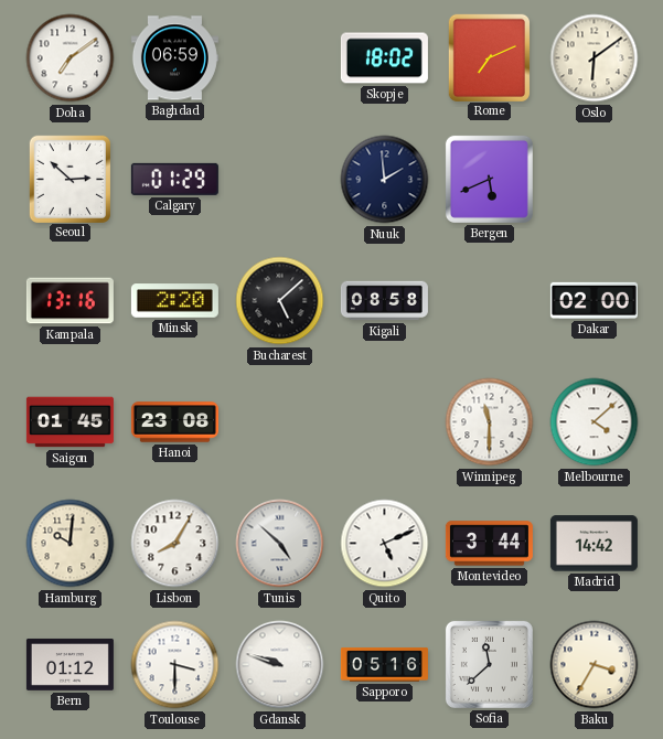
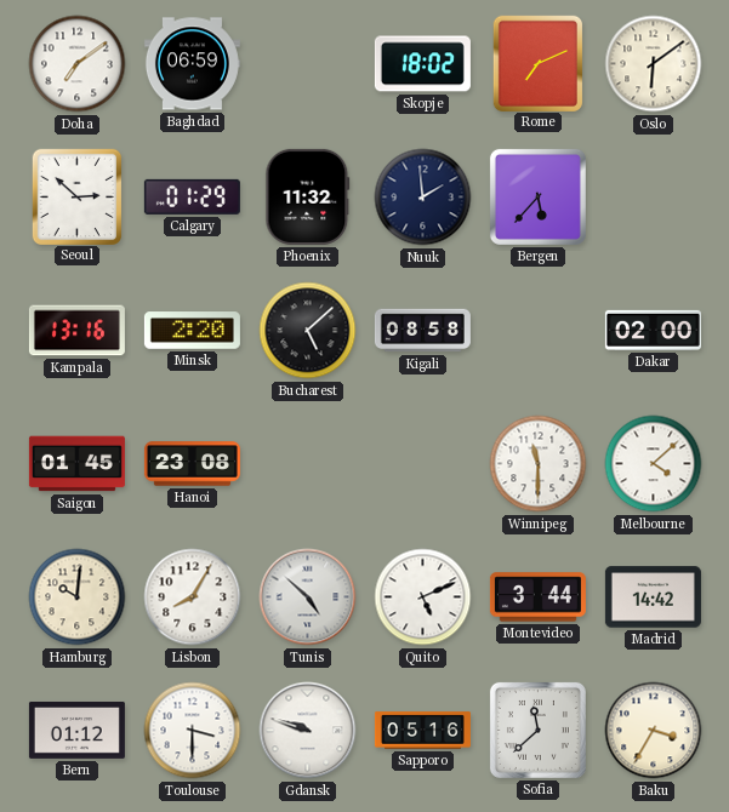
Phoenix: none -> 11:32
Bergen: 5:41 -> 5:37
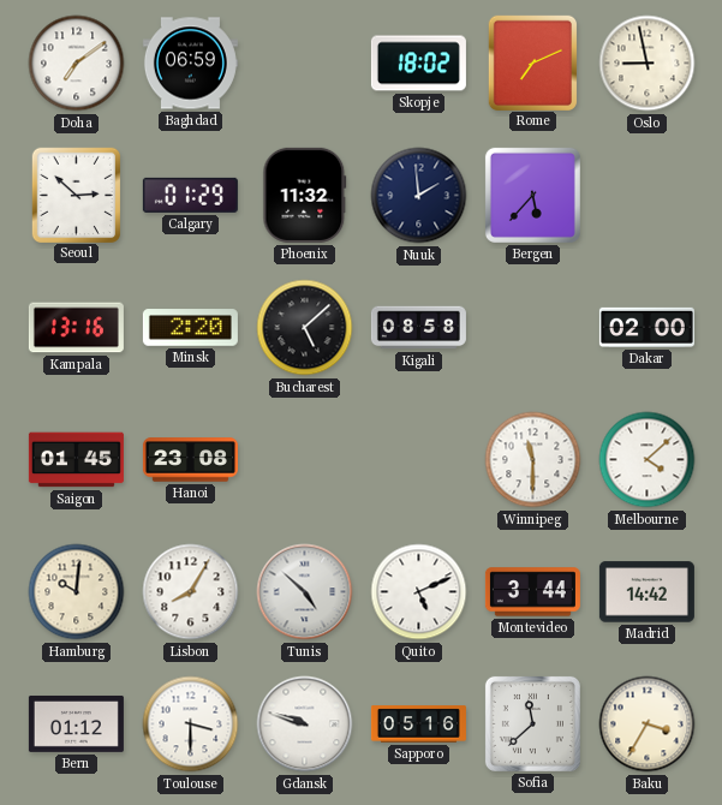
Oslo: 6:09 -> 8:58
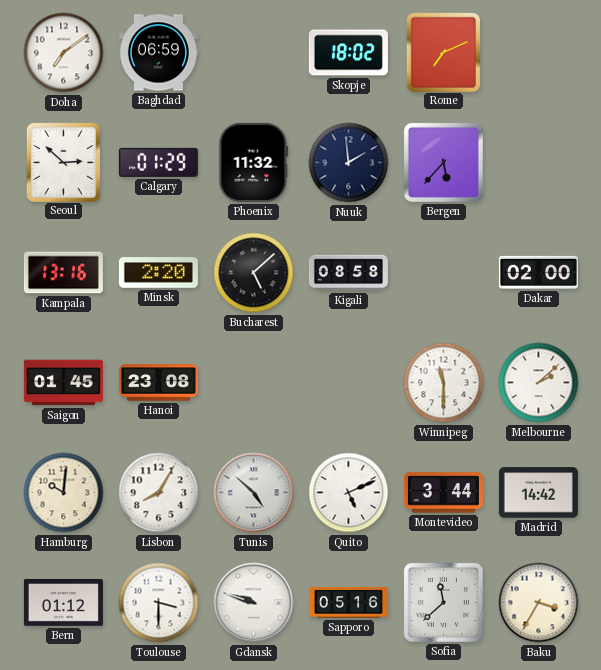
Oslo: 8:58 -> none
Melbourne: 4:08 -> 2:08
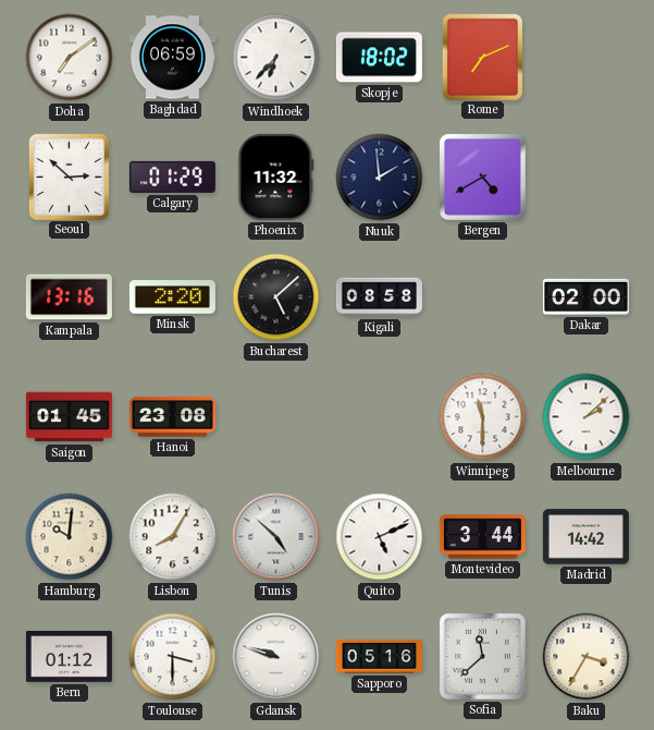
Windhoek: none -> 6:37
Bergen: 5:37 -> 4:40
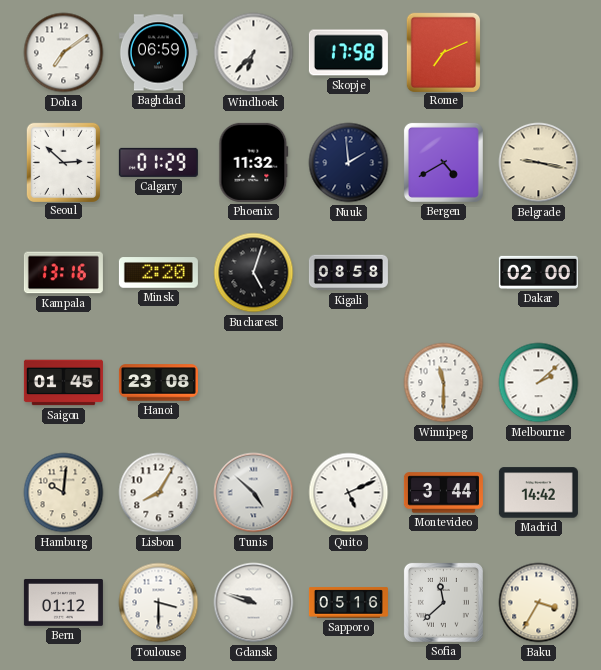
Skopje: 18:02 -> 17:58
Belgrade: none -> 9:17
Bucharest: 5:08 -> 5:03
